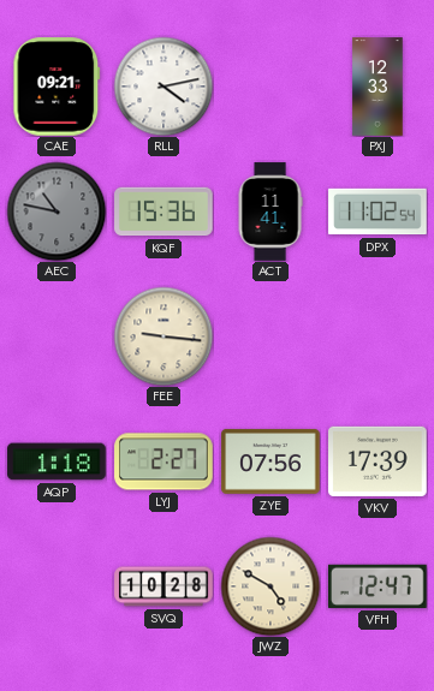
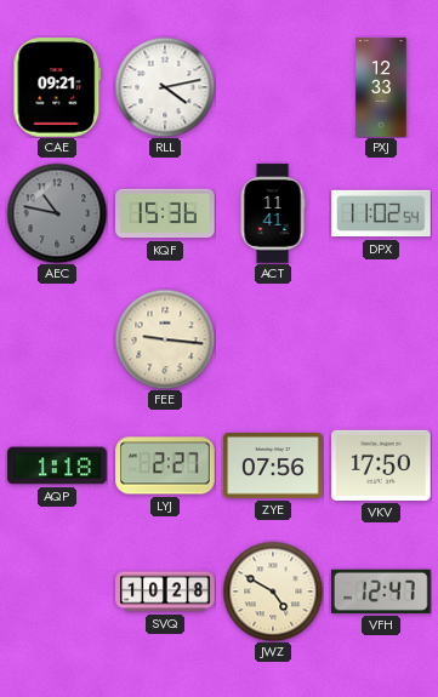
VKV: 17:39 -> 17:50
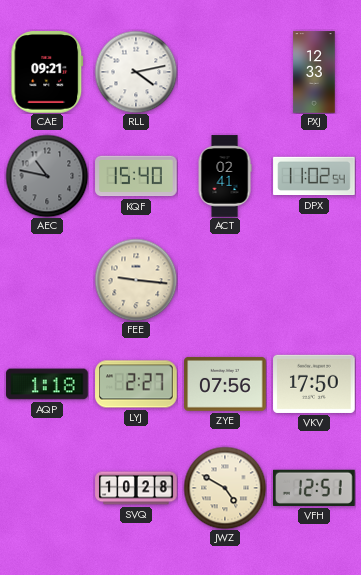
KQF: 15:36 -> 15:40
ACT: 11:41 -> 02:41
VFH: 12:47 -> 12:51
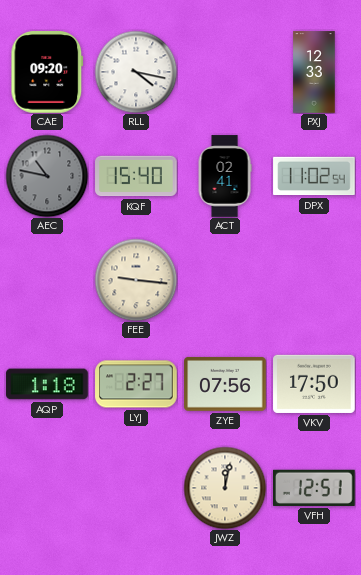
CAE: 09:21 -> 09:20
RLL: 4:13 -> 4:17
SVQ: 10:28 -> none
JWZ: 4:50 -> 12:02
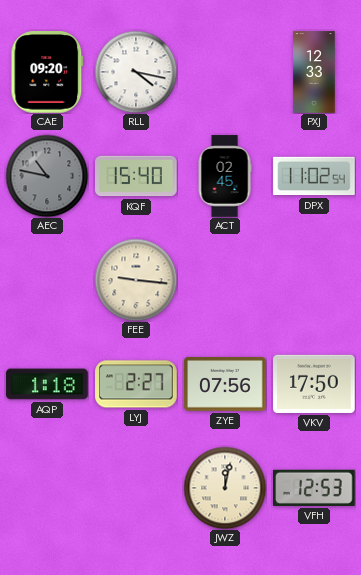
ACT: 02:41 -> 02:45
VFH: 12:51 -> 12:53
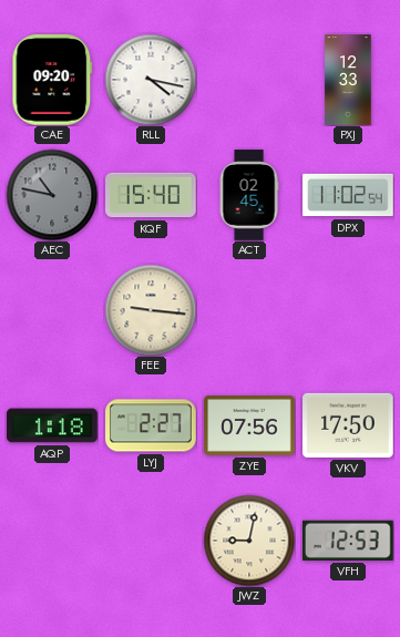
JWZ: 12:02 -> 9:02
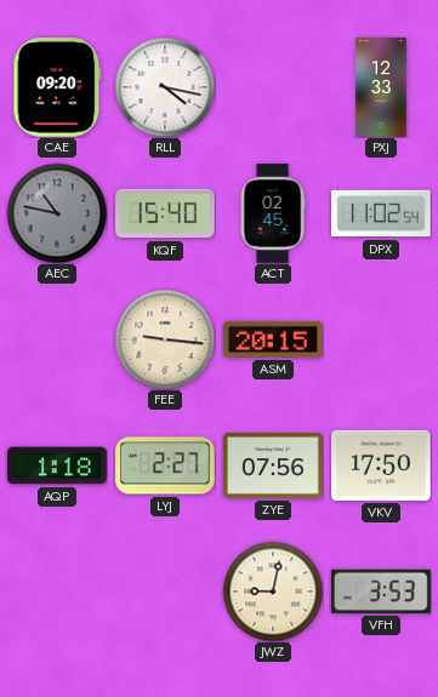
ASM: none -> 20:15
VFH: 12:53 -> 3:53
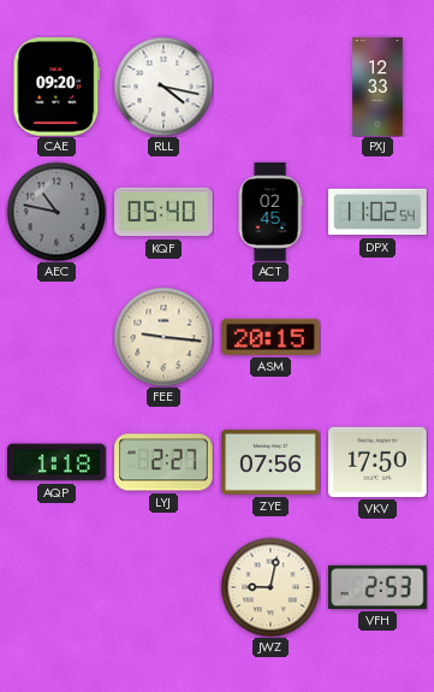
KQF: 15:40 -> 05:40
VFH: 3:53 -> 2:53
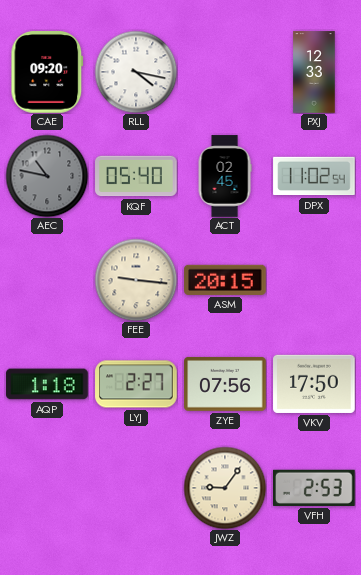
JWZ: 9:02 -> 9:06
